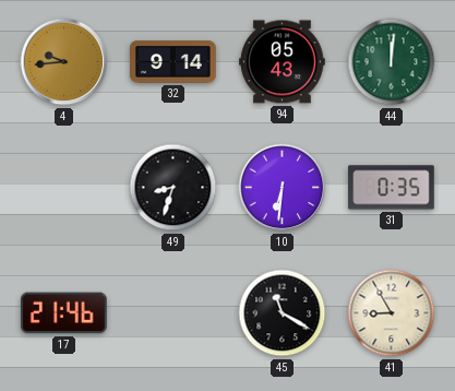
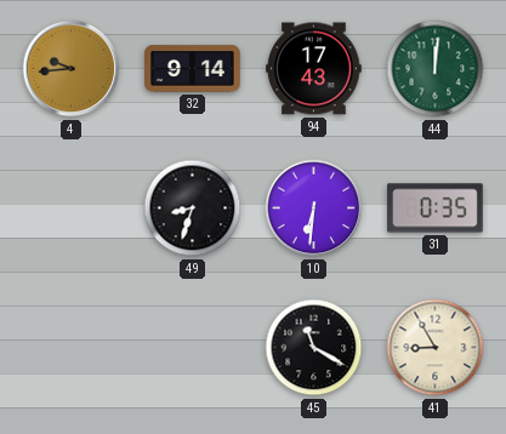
94: 05:43 -> 17:43
17: 21:46 -> none
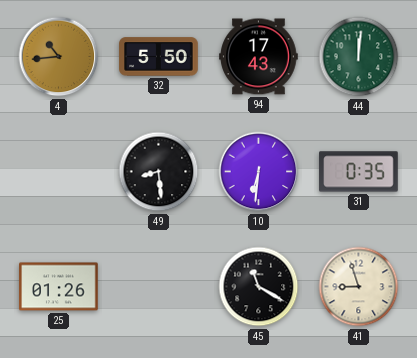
4: 9:44 -> 10:44
32: 9:14 -> 5:50
49: 8:33 -> 8:29
25: none -> 01:26
41: 8:55 -> 8:57
